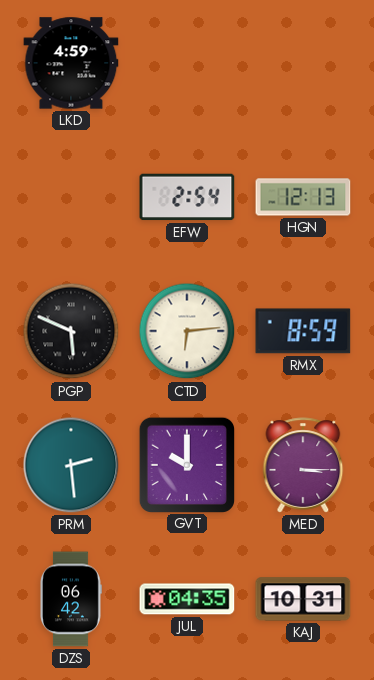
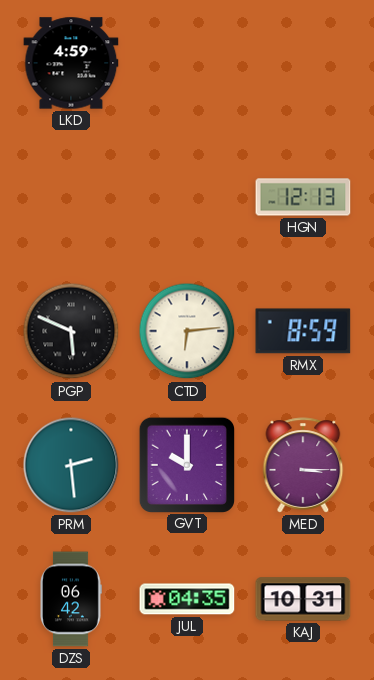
EFW: 2:54 -> none
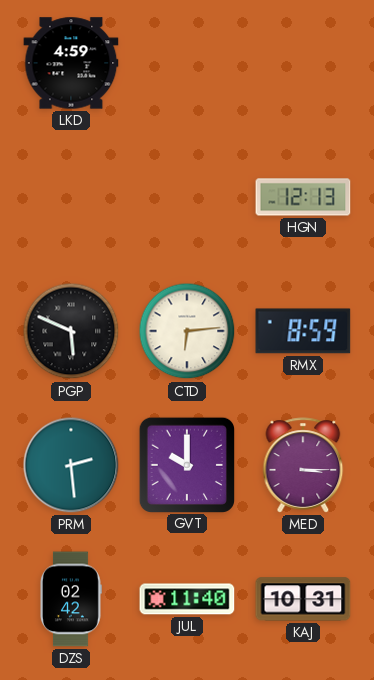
DZS: 06:42 -> 02:42
JUL: 04:35 -> 11:40
